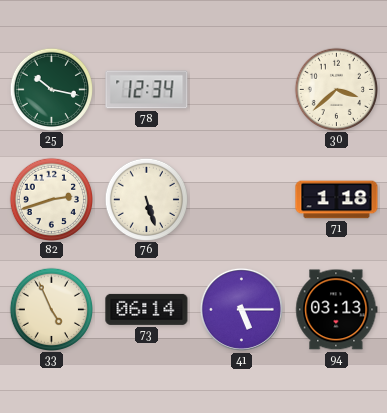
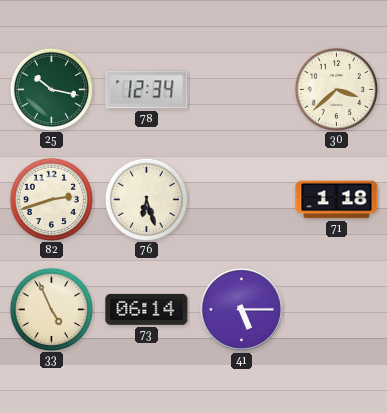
76: 5:27 -> 6:27
94: 03:13 -> none
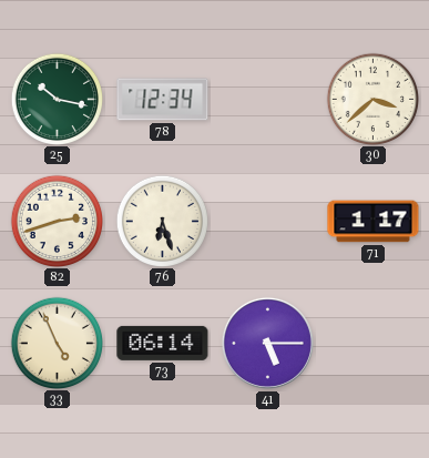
71: 1:18 -> 1:17
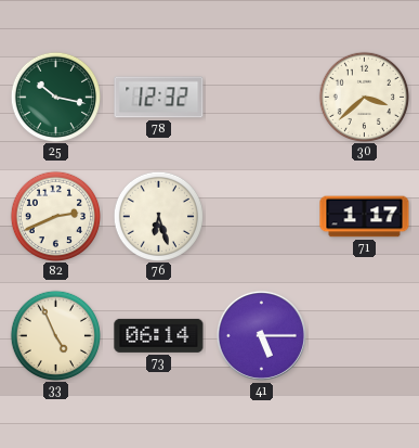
78: 12:34 -> 12:32
82: 2:42 -> 2:41
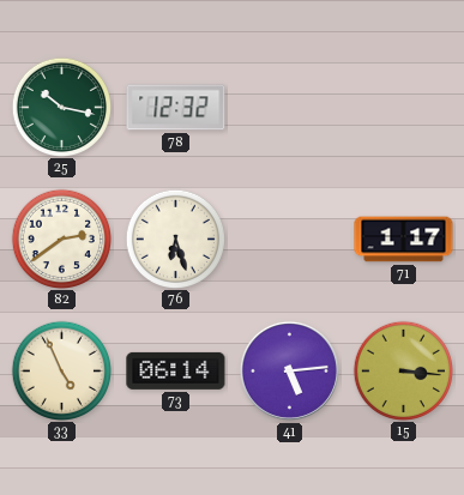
30: 3:38 -> none
82: 2:41 -> 2:39
41: 5:15 -> 5:14
15: none -> 3:16
